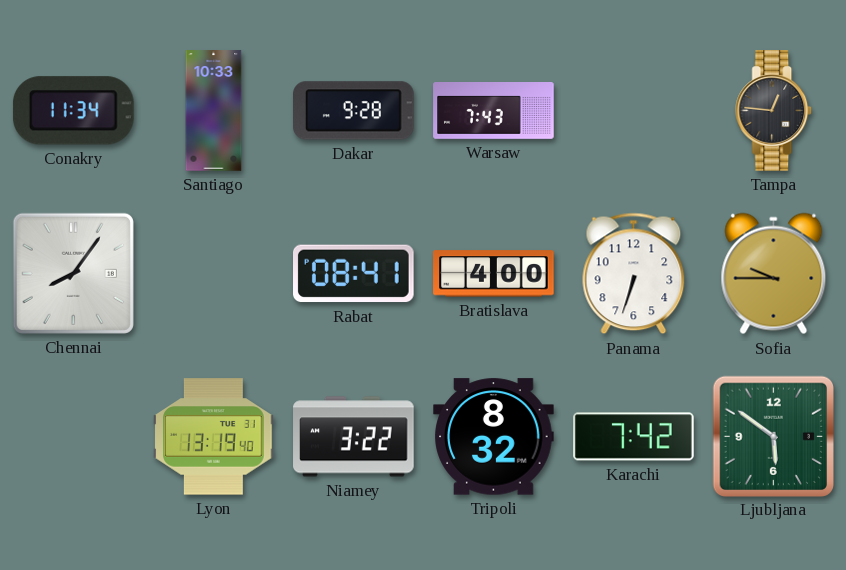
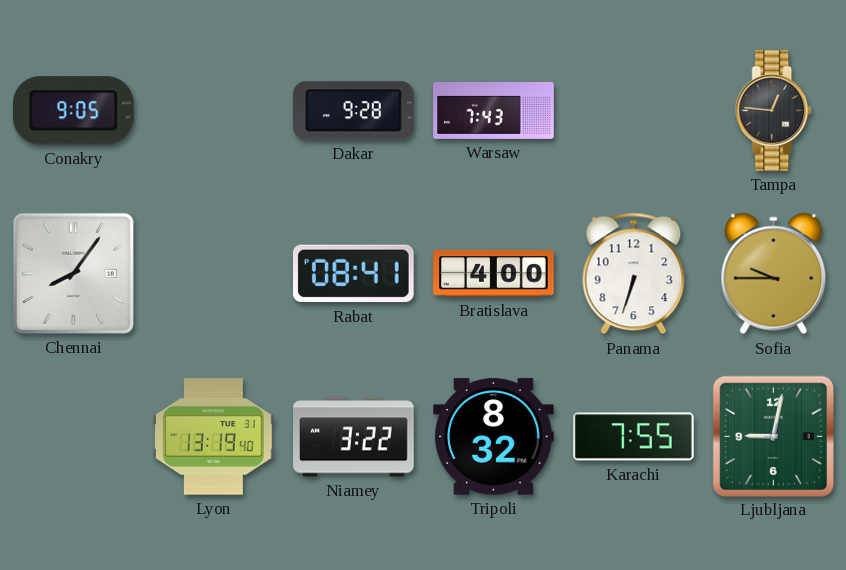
Conakry: 11:34 -> 9:05
Santiago: 10:33 -> none
Karachi: 7:42 -> 7:55
Ljubljana: 5:51 -> 9:02
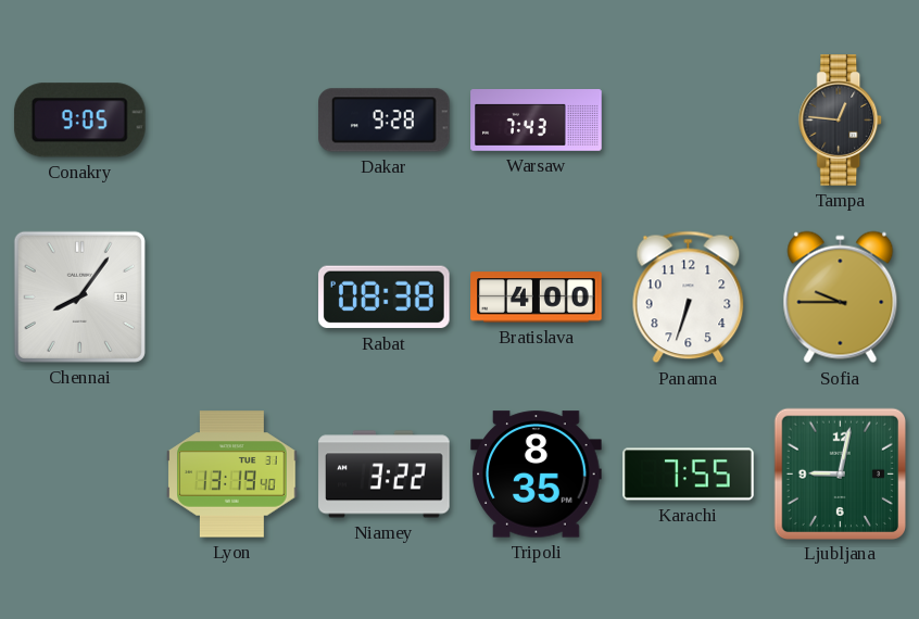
Rabat: 08:41 -> 08:38
Tripoli: 8:32 -> 8:35
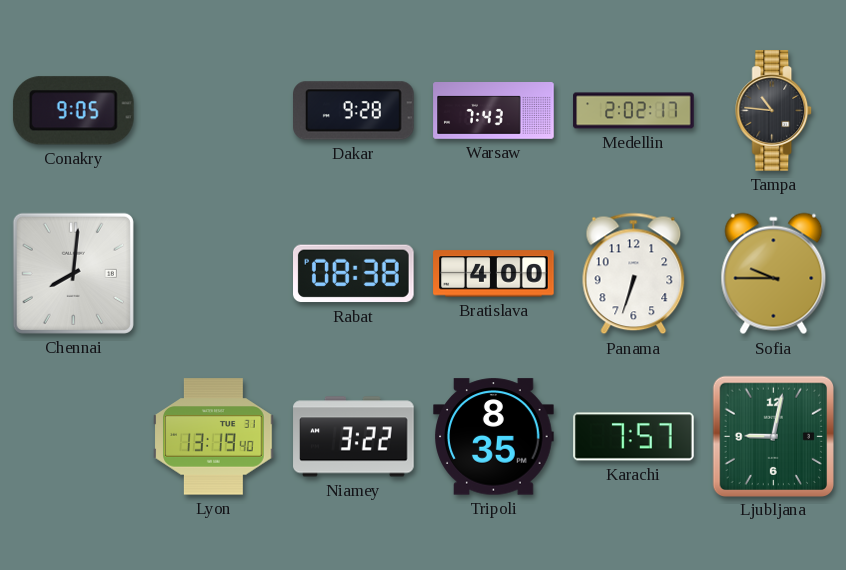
Medellin: none -> 2:02
Tampa: 12:46 -> 10:46
Chennai: 8:06 -> 8:01
Karachi: 7:55 -> 7:57
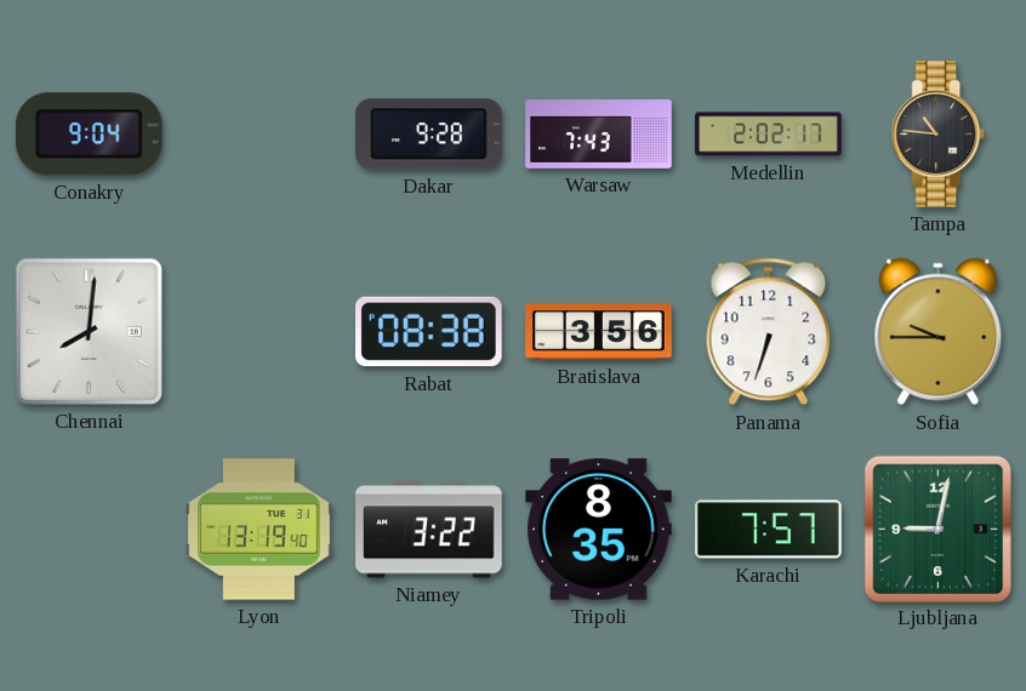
Conakry: 9:05 -> 9:04
Bratislava: 4:00 -> 3:56
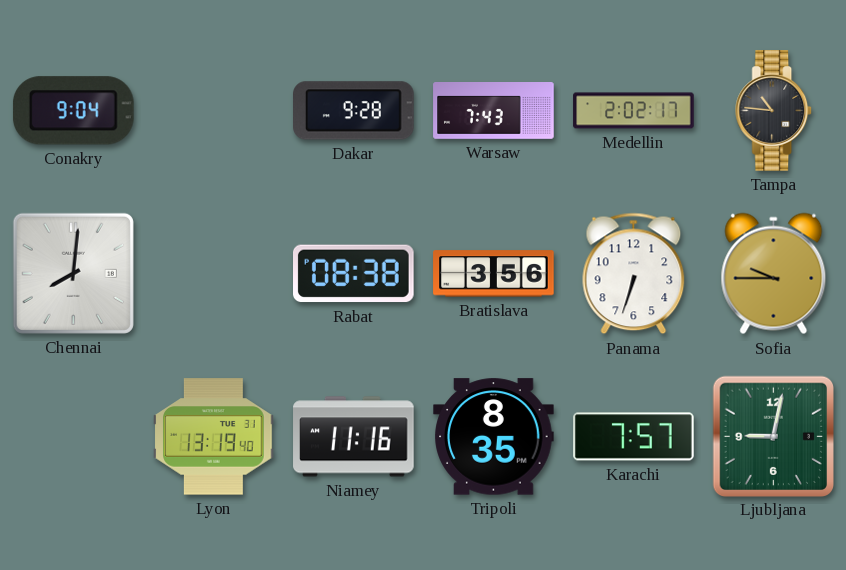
Niamey: 3:22 -> 11:16
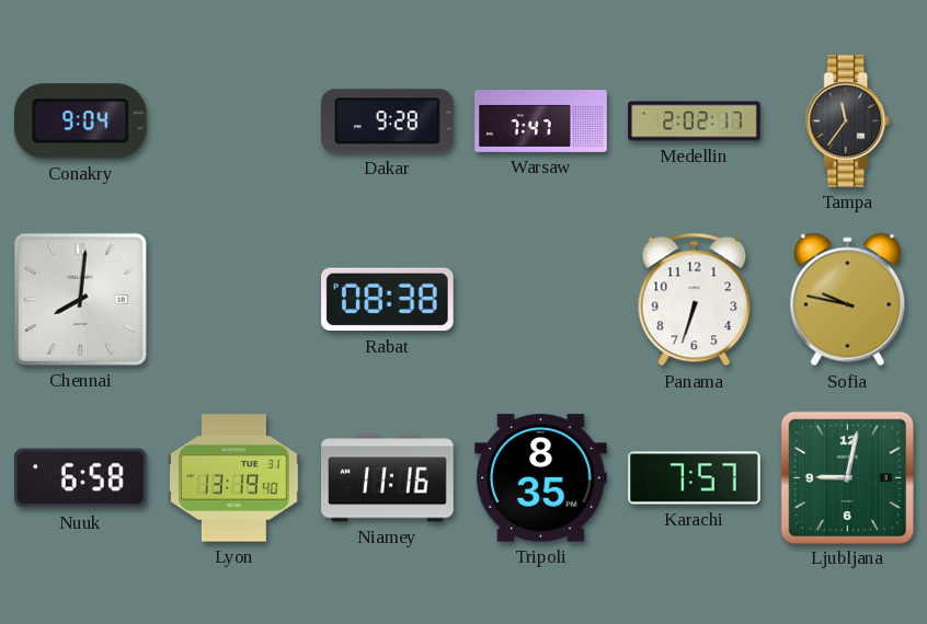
Warsaw: 7:43 -> 7:47
Tampa: 10:46 -> 11:36
Bratislava: 3:56 -> none
Sofia: 9:45 -> 9:47
Nuuk: none -> 6:58
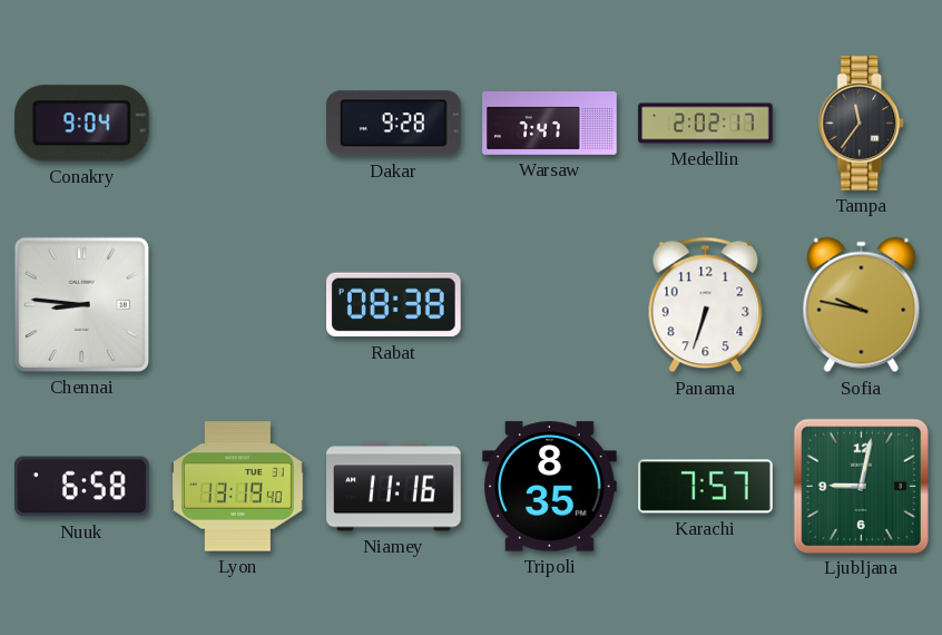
Chennai: 8:01 -> 8:46
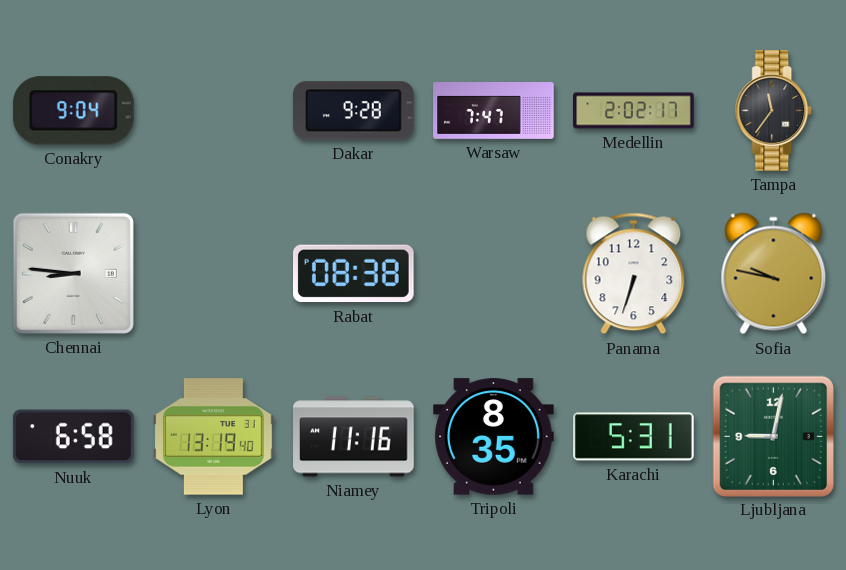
Karachi: 7:57 -> 5:31
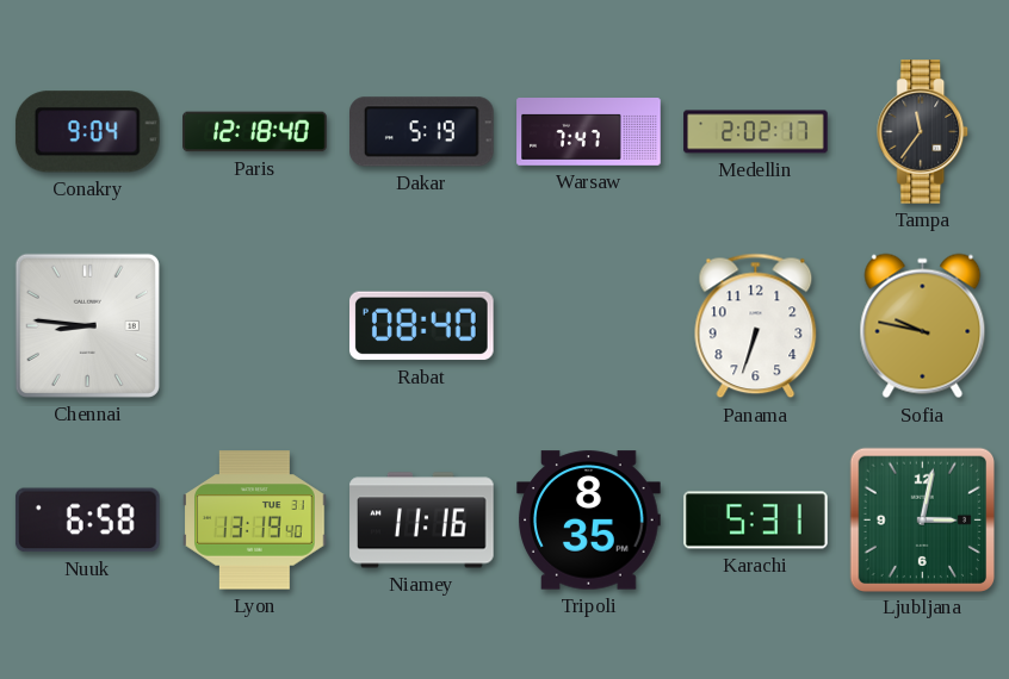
Paris: none -> 12:18
Dakar: 9:28 -> 5:19
Rabat: 08:38 -> 08:40
Ljubljana: 9:02 -> 3:02
